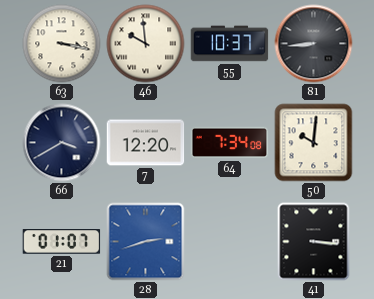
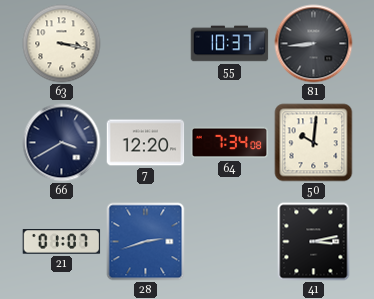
46: 9:59 -> none
41: 3:16 -> 3:13
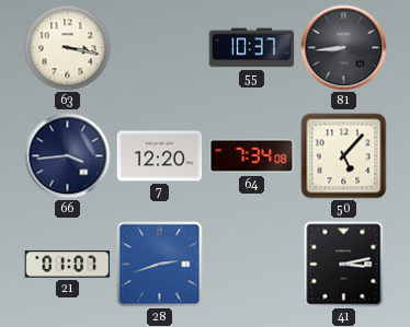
66: 3:40 -> 3:44
50: 10:01 -> 5:07
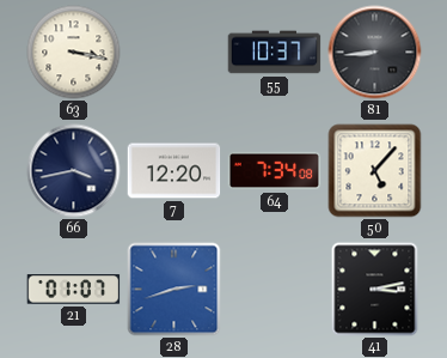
66: 3:44 -> 3:43
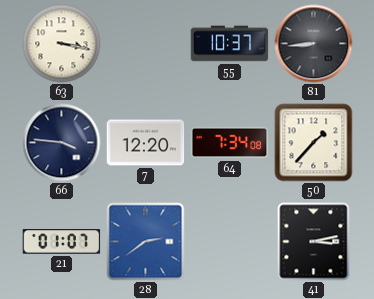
66: 3:43 -> 3:46
50: 5:07 -> 1:37
28: 2:42 -> 2:39
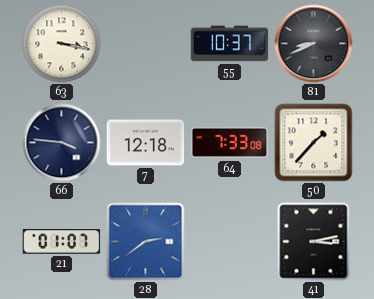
81: 8:44 -> 8:41
7: 12:20 -> 12:18
64: 7:34 -> 7:33
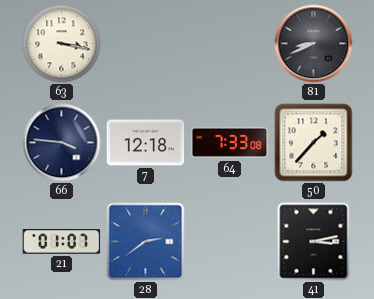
55: 10:37 -> none
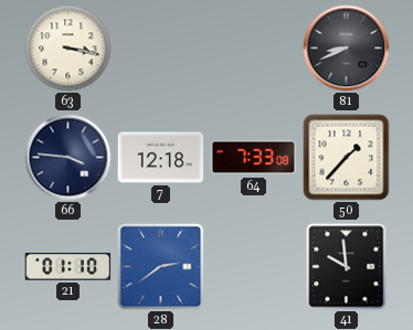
21: 01:07 -> 01:10
41: 3:13 -> 9:59
